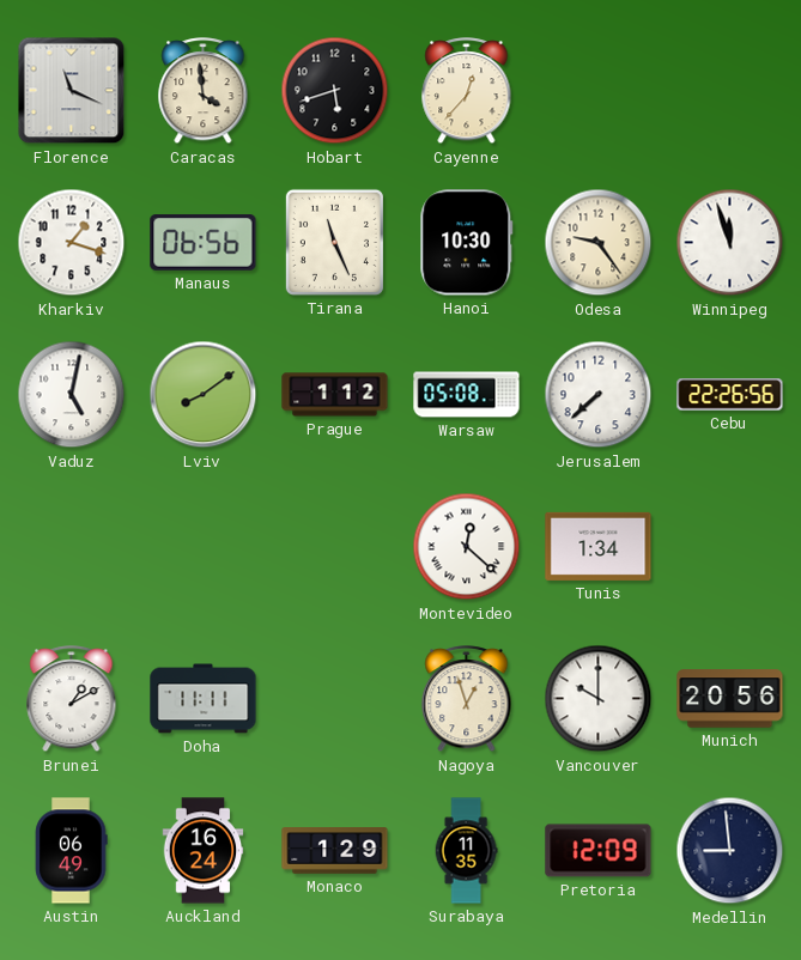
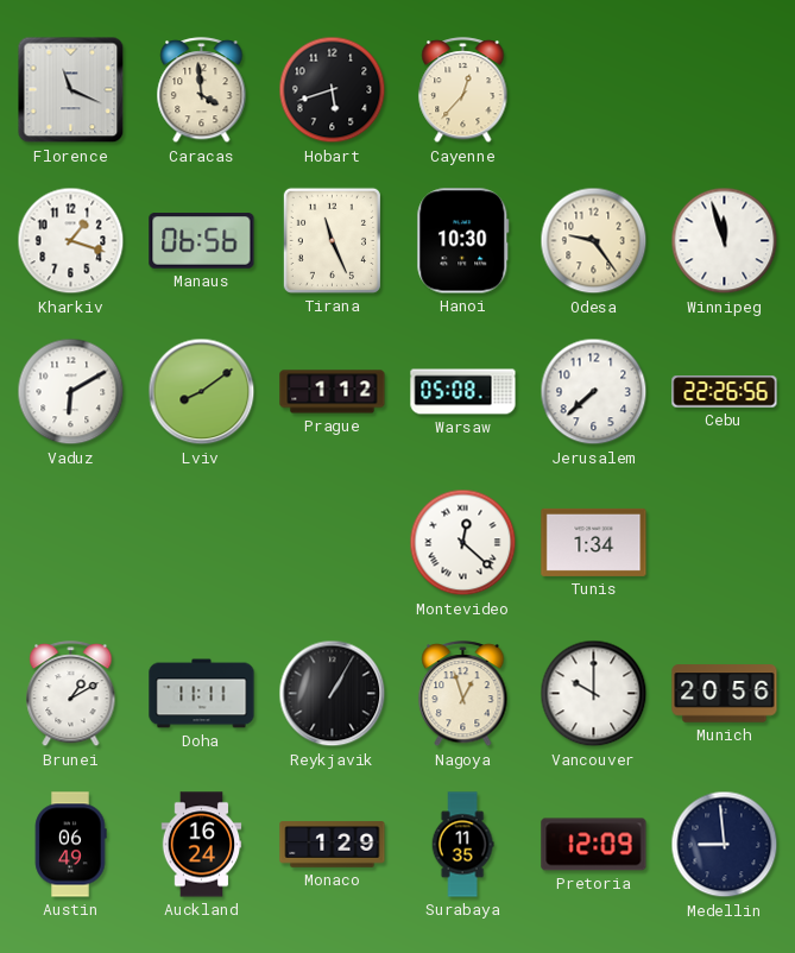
Vaduz: 5:02 -> 6:10
Reykjavik: none -> 1:05
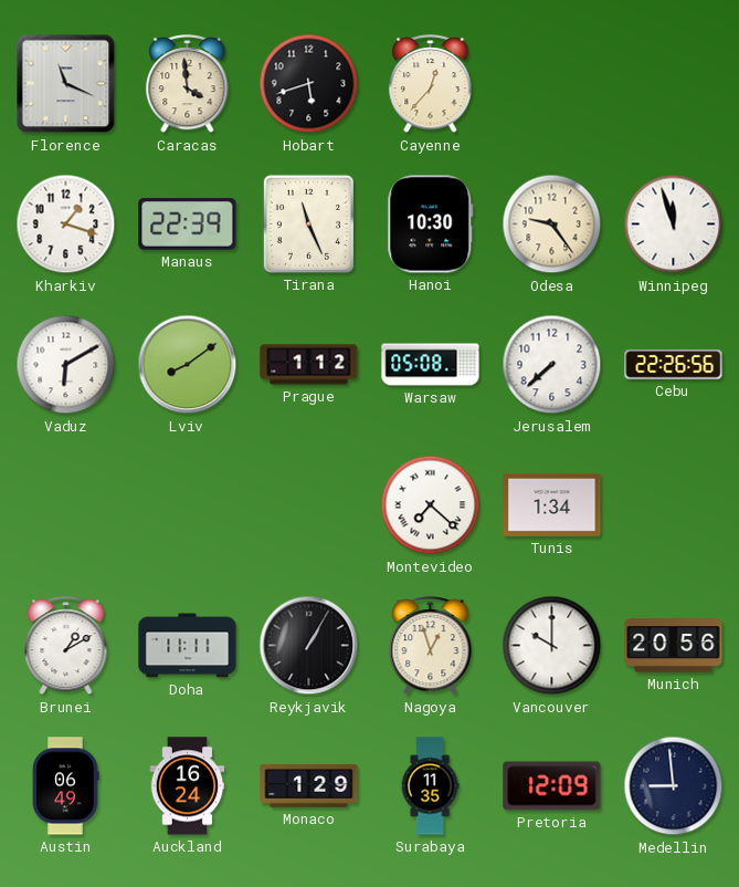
Manaus: 06:56 -> 22:39
Montevideo: 12:22 -> 7:22
